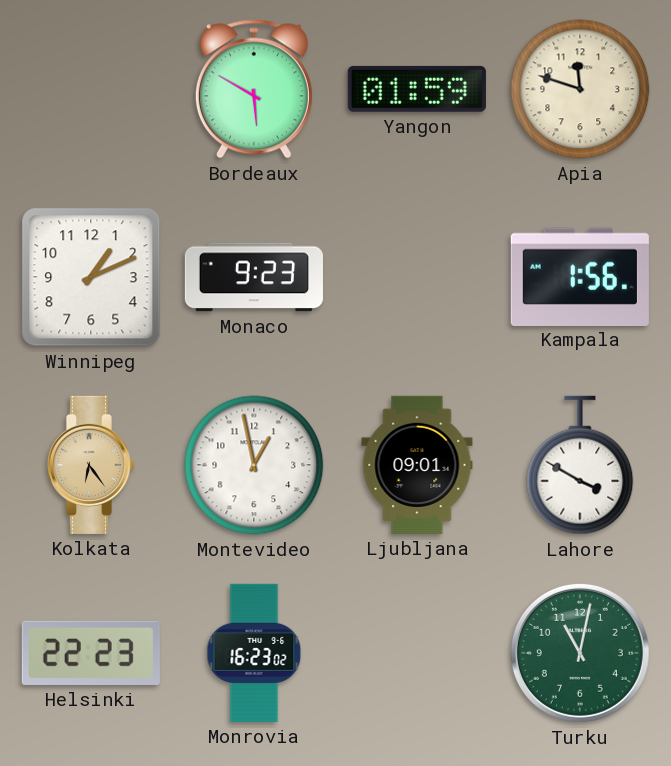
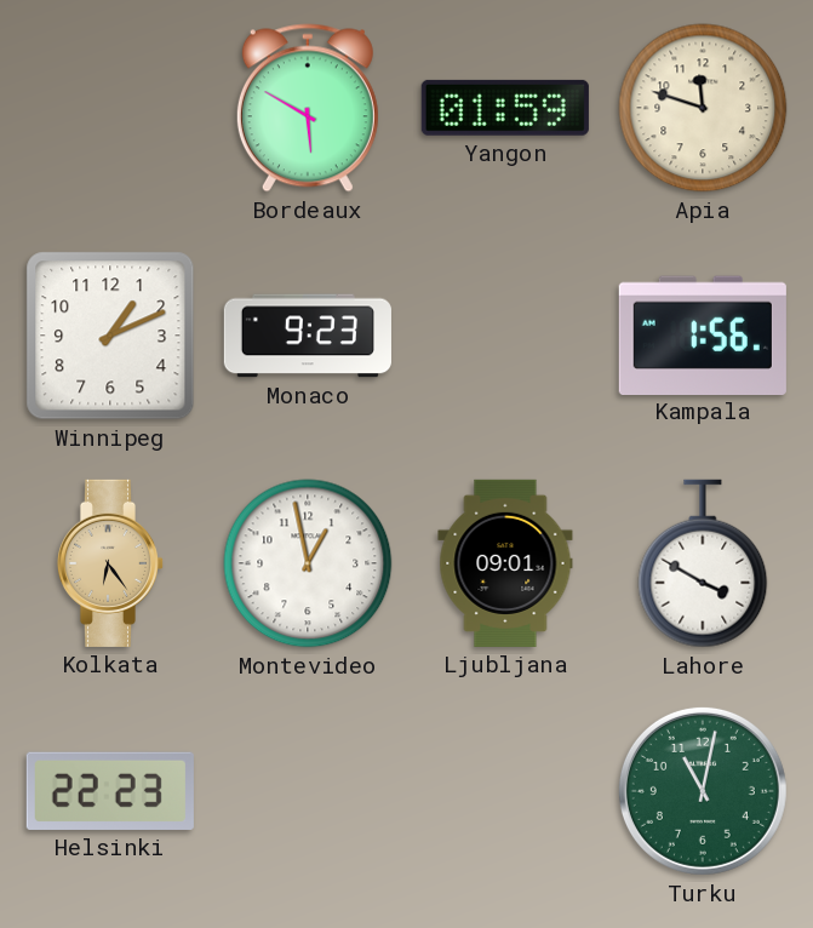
Monrovia: 16:23 -> none
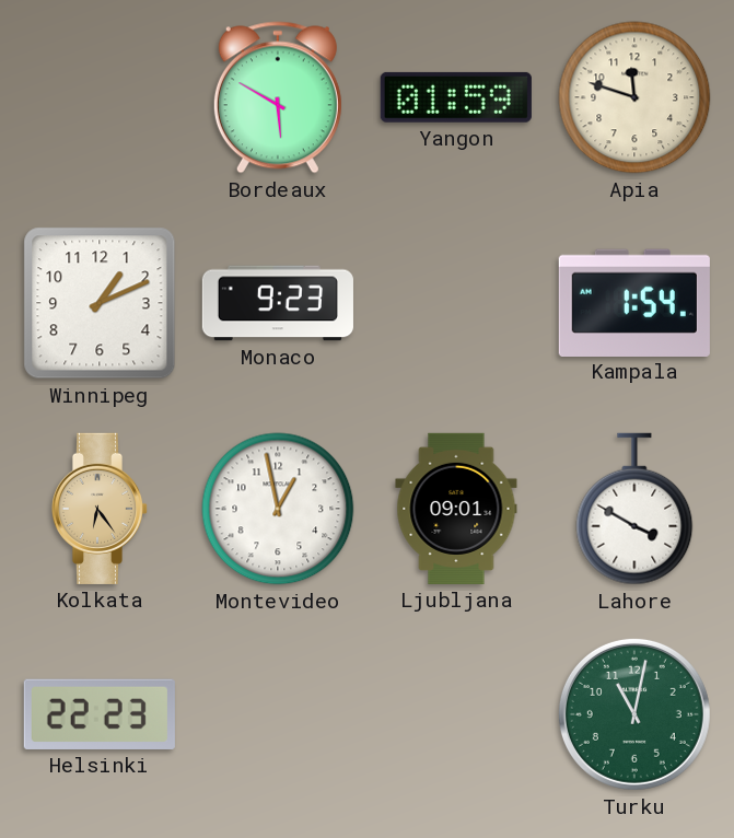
Kampala: 1:56 -> 1:54
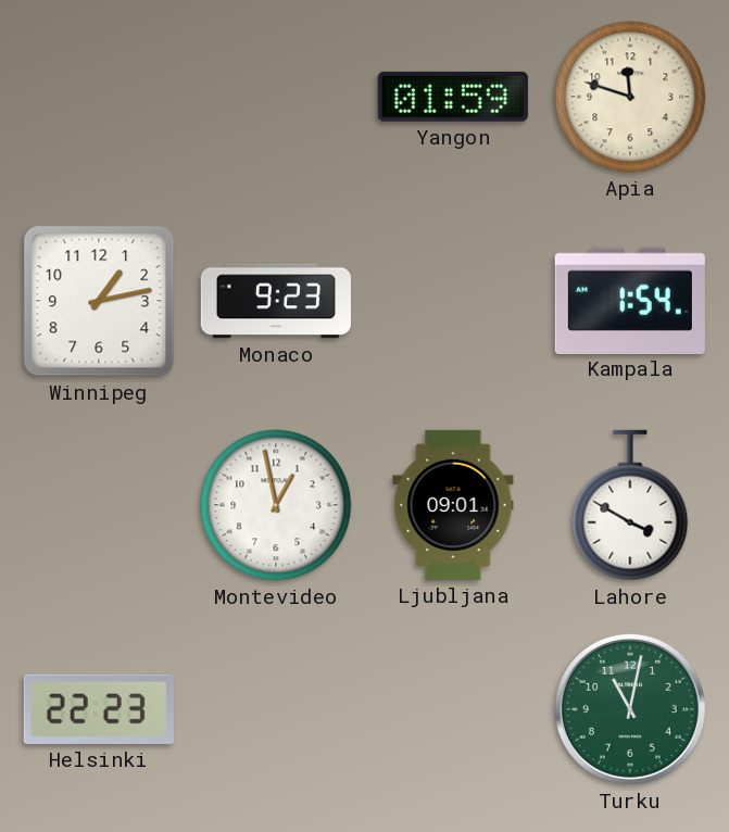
Bordeaux: 5:50 -> none
Winnipeg: 1:11 -> 1:13
Kolkata: 6:24 -> none
